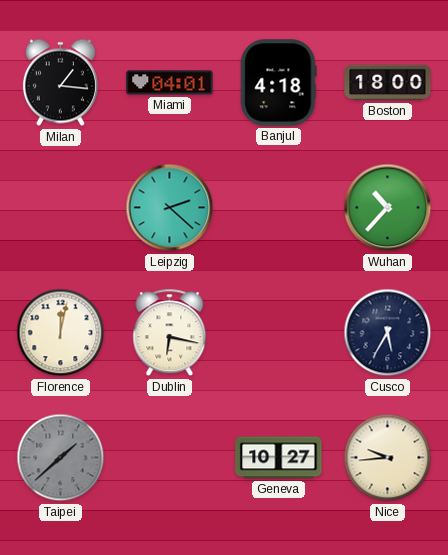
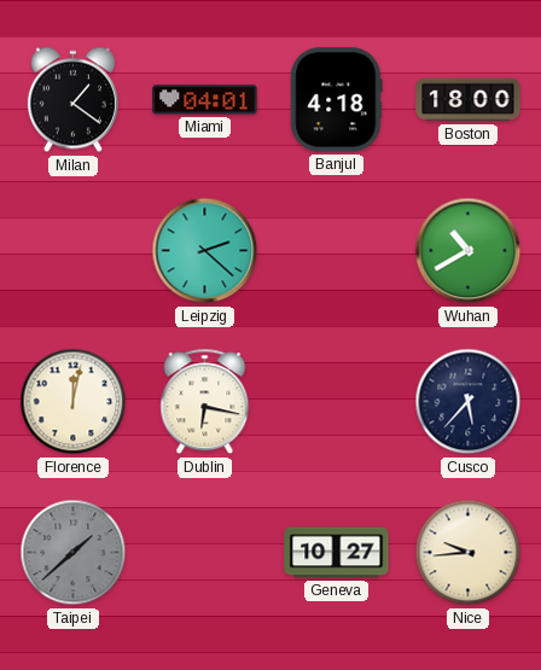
Milan: 1:16 -> 1:21
Wuhan: 10:37 -> 10:40
Cusco: 5:35 -> 5:37
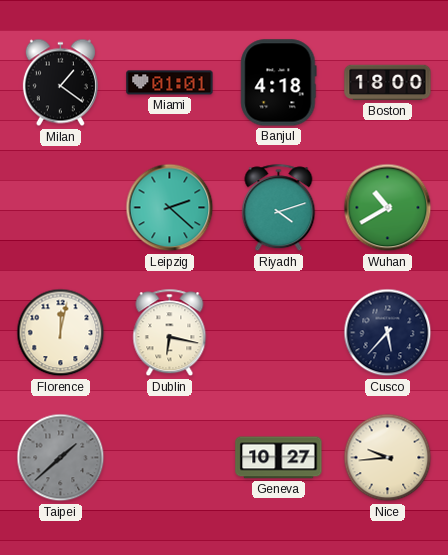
Miami: 04:01 -> 01:01
Riyadh: none -> 4:12
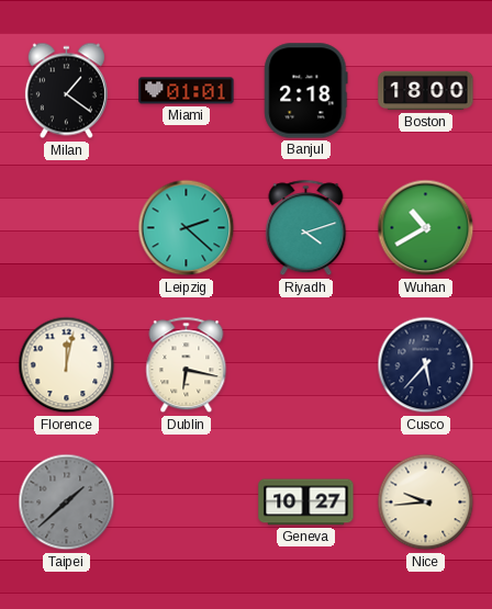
Banjul: 4:18 -> 2:18
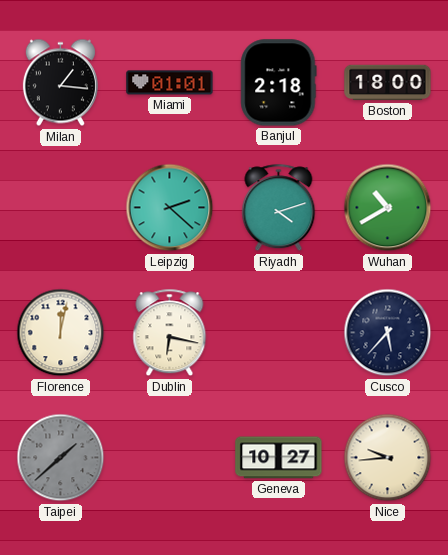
Milan: 1:21 -> 1:16
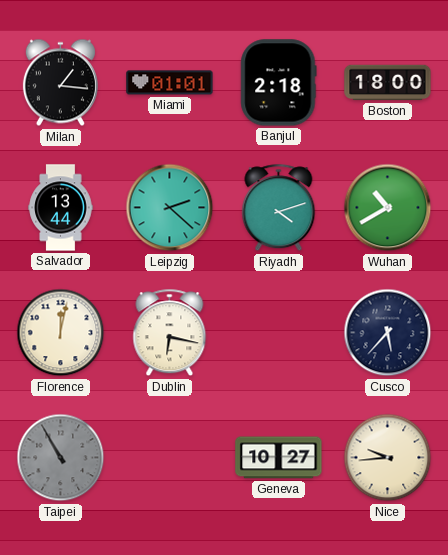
Salvador: none -> 13:44
Taipei: 1:38 -> 10:55
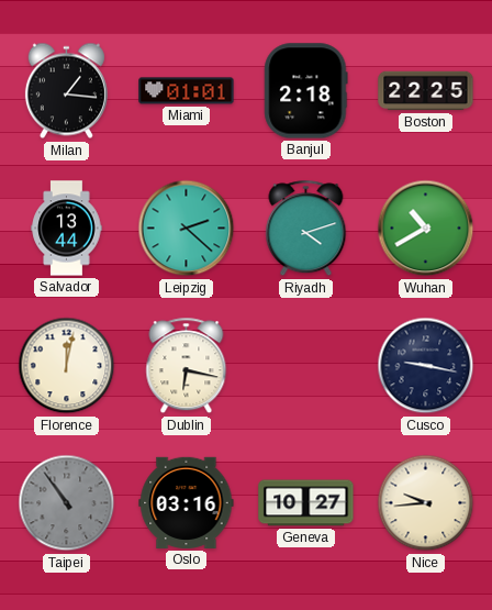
Boston: 18:00 -> 22:25
Cusco: 5:37 -> 9:17
Taipei: 10:55 -> 10:54
Oslo: none -> 03:16
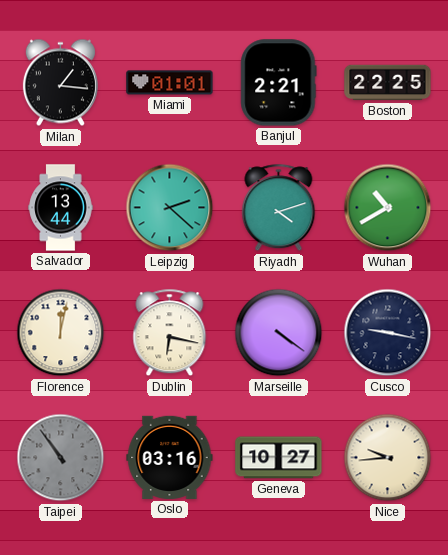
Banjul: 2:18 -> 2:21
Marseille: none -> 4:21
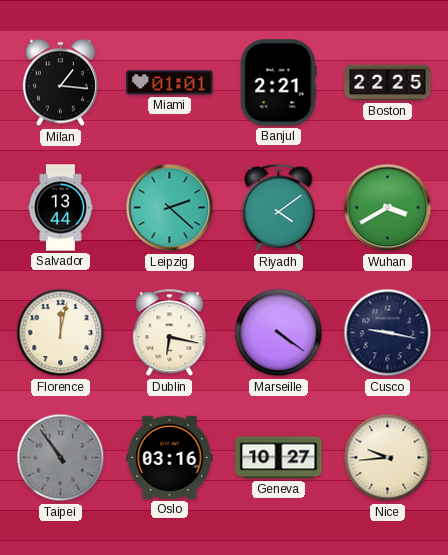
Riyadh: 4:12 -> 4:09
Wuhan: 10:40 -> 3:40
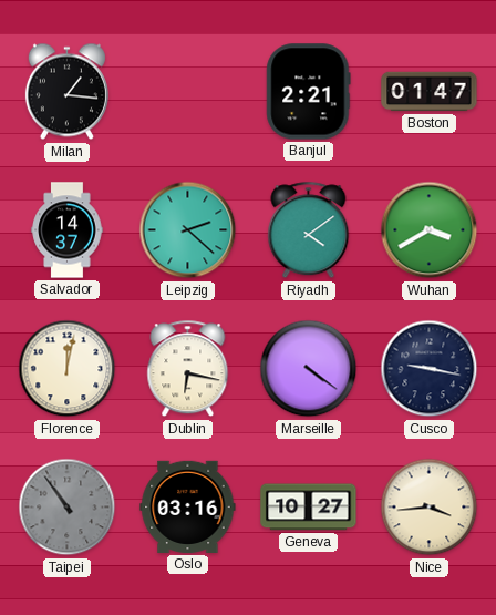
Miami: 01:01 -> none
Boston: 22:25 -> 01:47
Salvador: 13:44 -> 14:37
Nice: 9:44 -> 3:44
